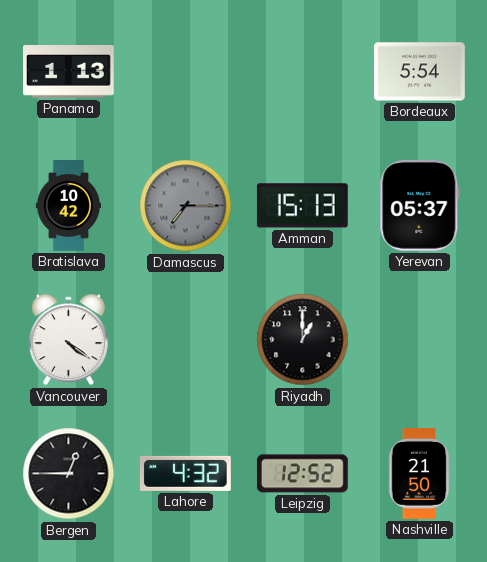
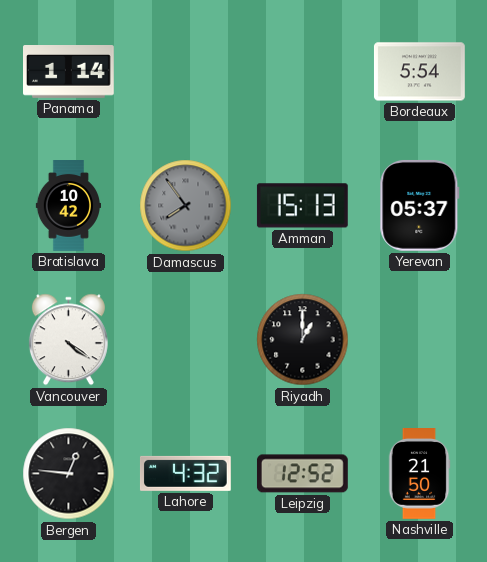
Panama: 1:13 -> 1:14
Damascus: 7:15 -> 7:54
Bergen: 12:45 -> 12:46
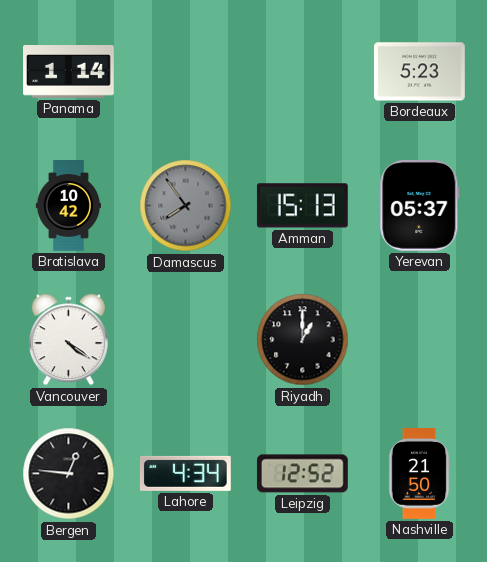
Bordeaux: 5:54 -> 5:23
Lahore: 4:32 -> 4:34
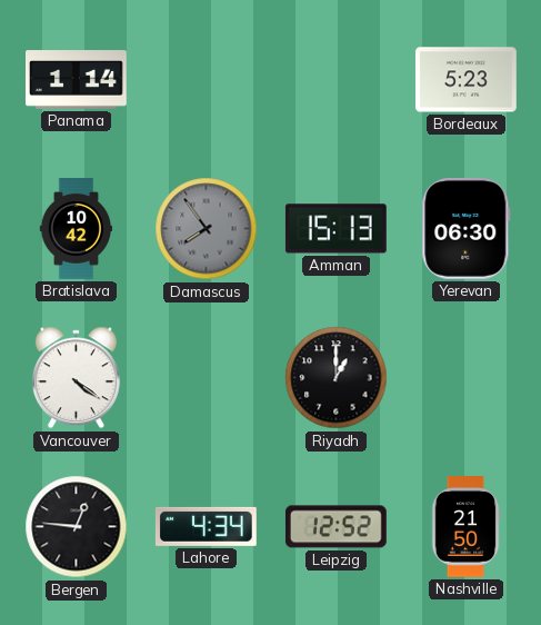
Yerevan: 05:37 -> 06:30
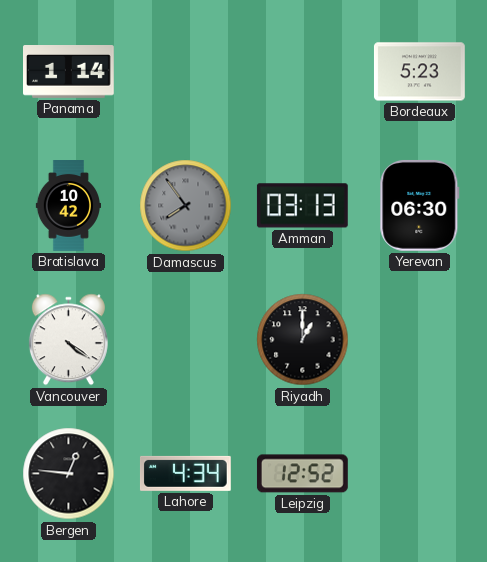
Amman: 15:13 -> 03:13
Nashville: 21:50 -> none
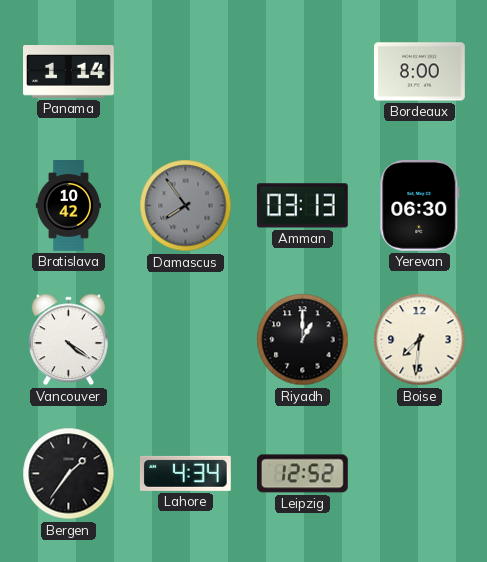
Bordeaux: 5:23 -> 8:00
Boise: none -> 7:31
Bergen: 12:46 -> 1:36
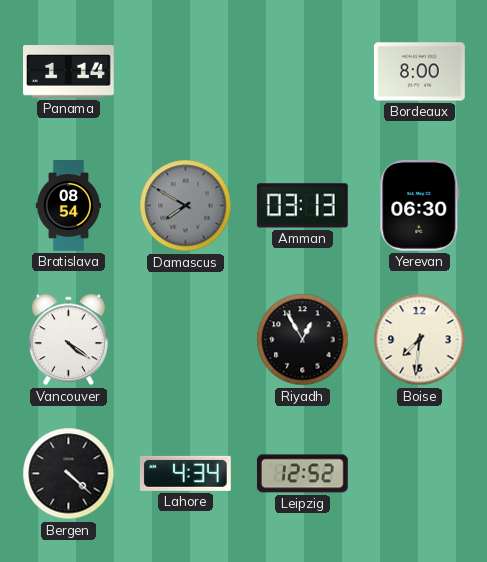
Bratislava: 10:42 -> 08:54
Damascus: 7:54 -> 7:50
Riyadh: 1:00 -> 12:55
Bergen: 1:36 -> 4:22
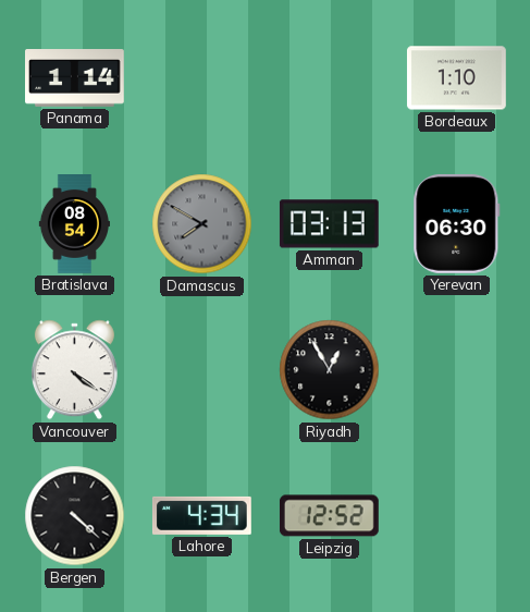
Bordeaux: 8:00 -> 1:10
Boise: 7:31 -> none
